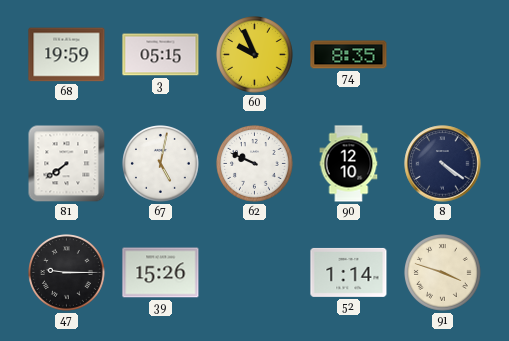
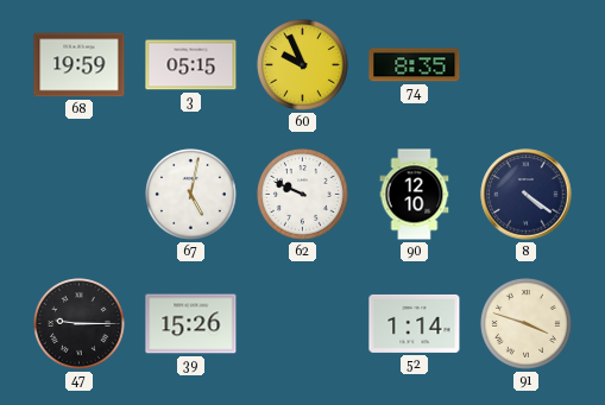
81: 7:39 -> none
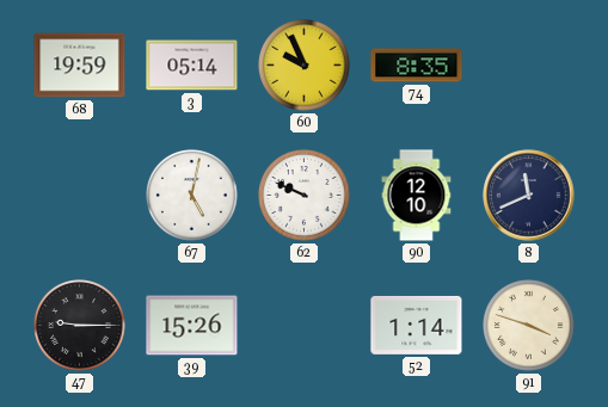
3: 05:15 -> 05:14
8: 4:21 -> 11:41
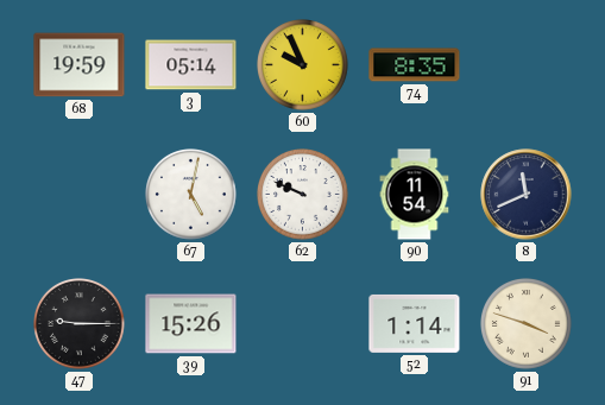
90: 12:10 -> 11:54
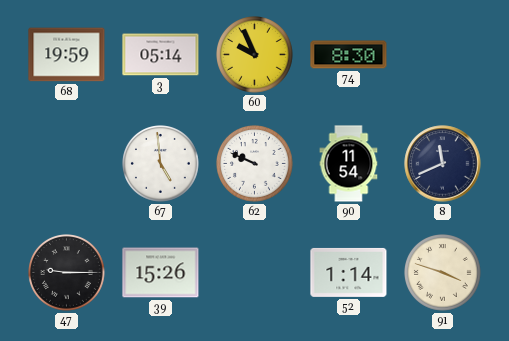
74: 8:35 -> 8:30
67: 5:02 -> 4:59
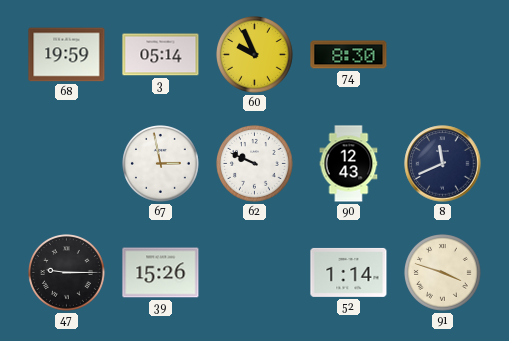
67: 4:59 -> 2:58
90: 11:54 -> 12:43
